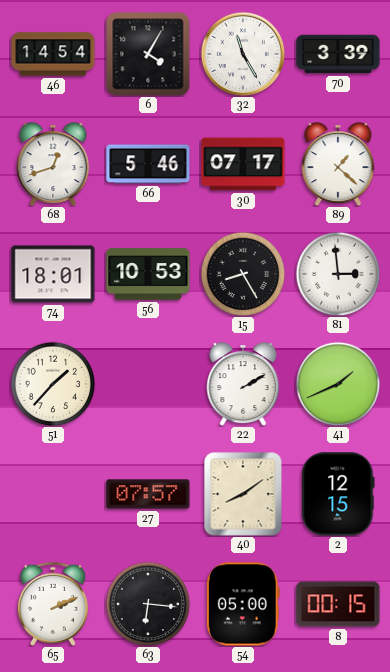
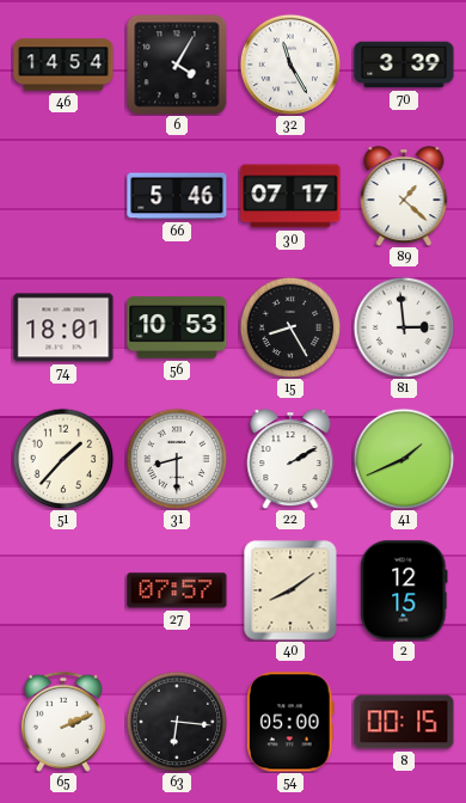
68: 12:42 -> none
31: none -> 8:30
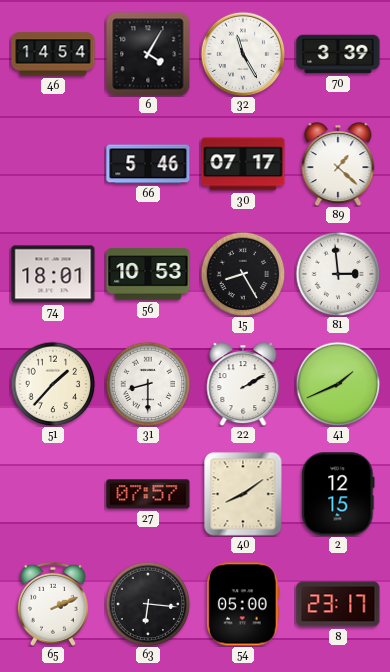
8: 00:15 -> 23:17
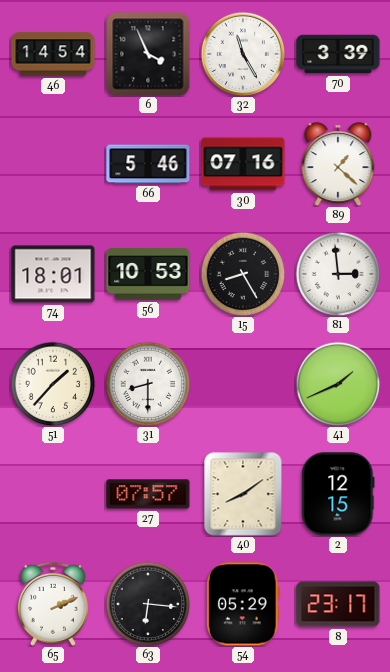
6: 4:05 -> 3:56
30: 07:17 -> 07:16
22: 2:10 -> none
54: 05:00 -> 05:29
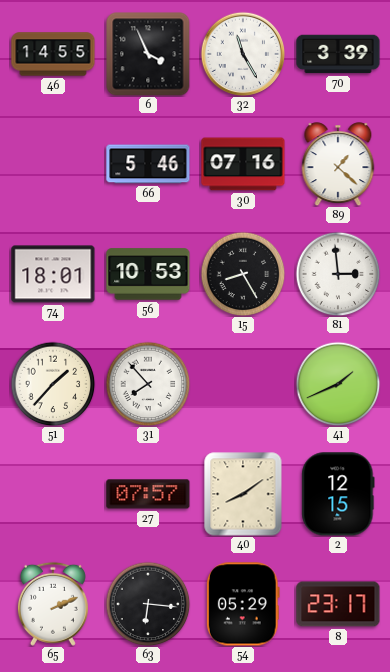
46: 14:54 -> 14:55
31: 8:30 -> 7:53
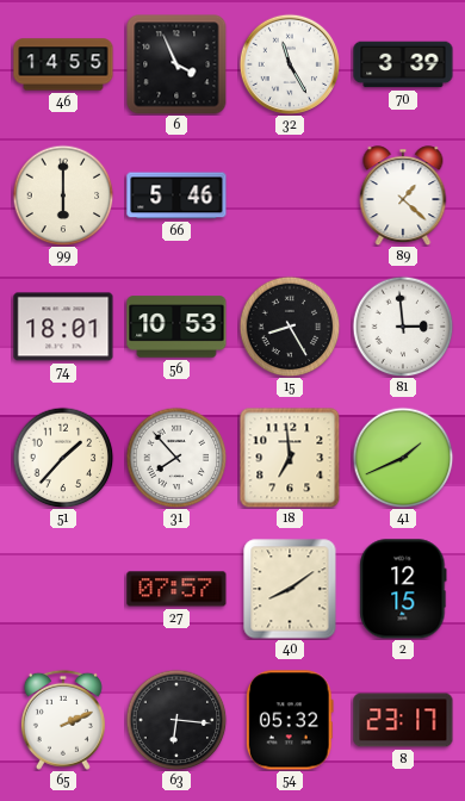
99: none -> 6:00
30: 07:16 -> none
18: none -> 6:59
54: 05:29 -> 05:32
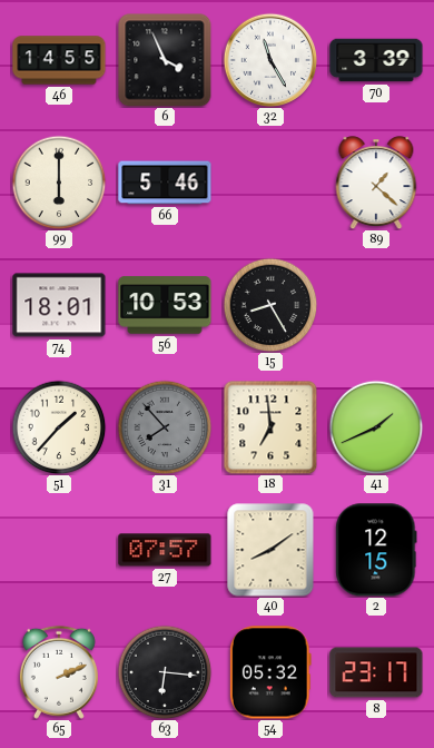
81: 2:59 -> none
31 dial: white -> grey
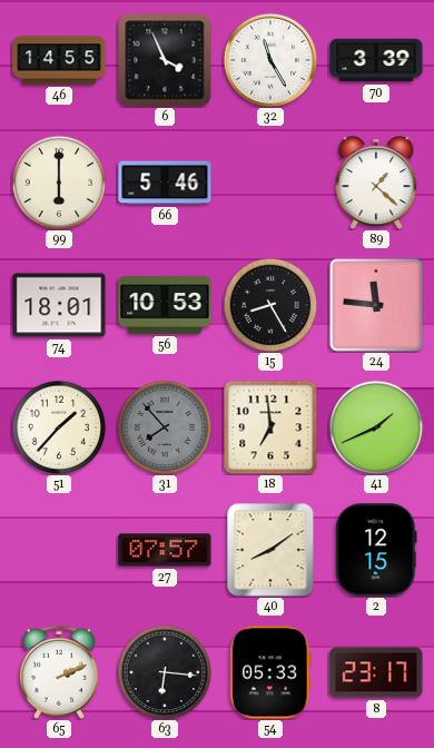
24: none -> 11:46
54: 05:32 -> 05:33
